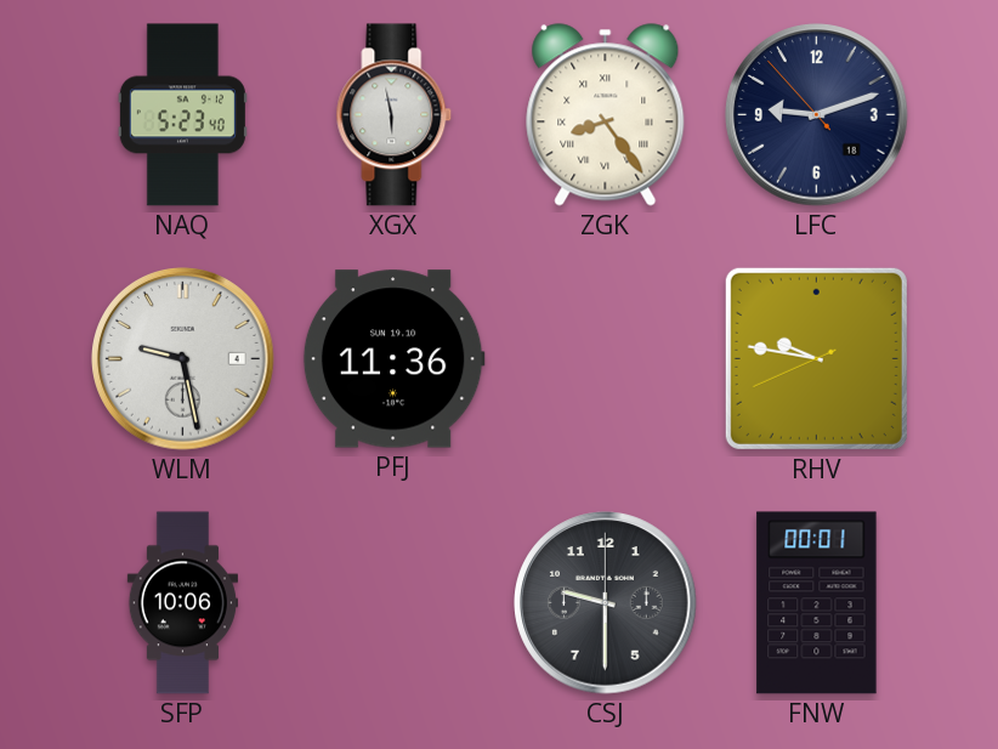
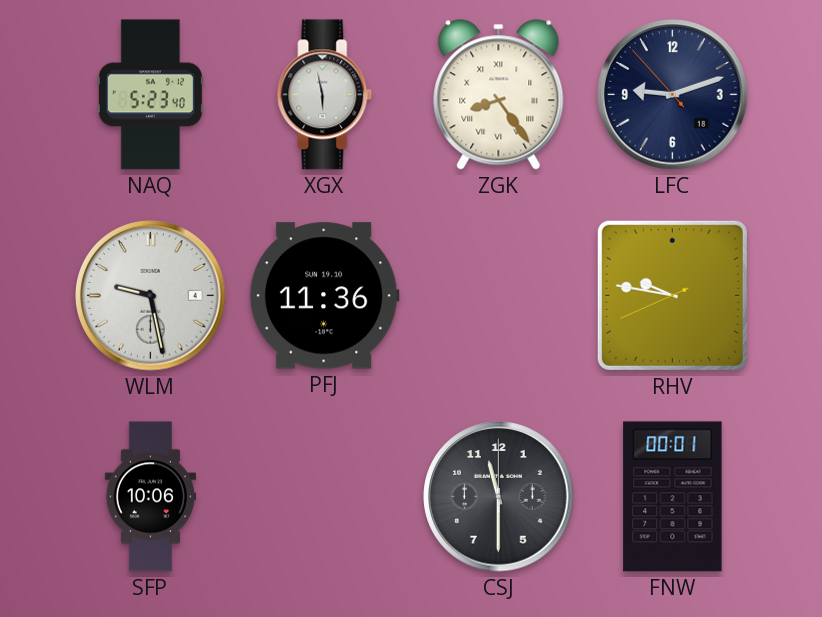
CSJ: 9:30 -> 11:30
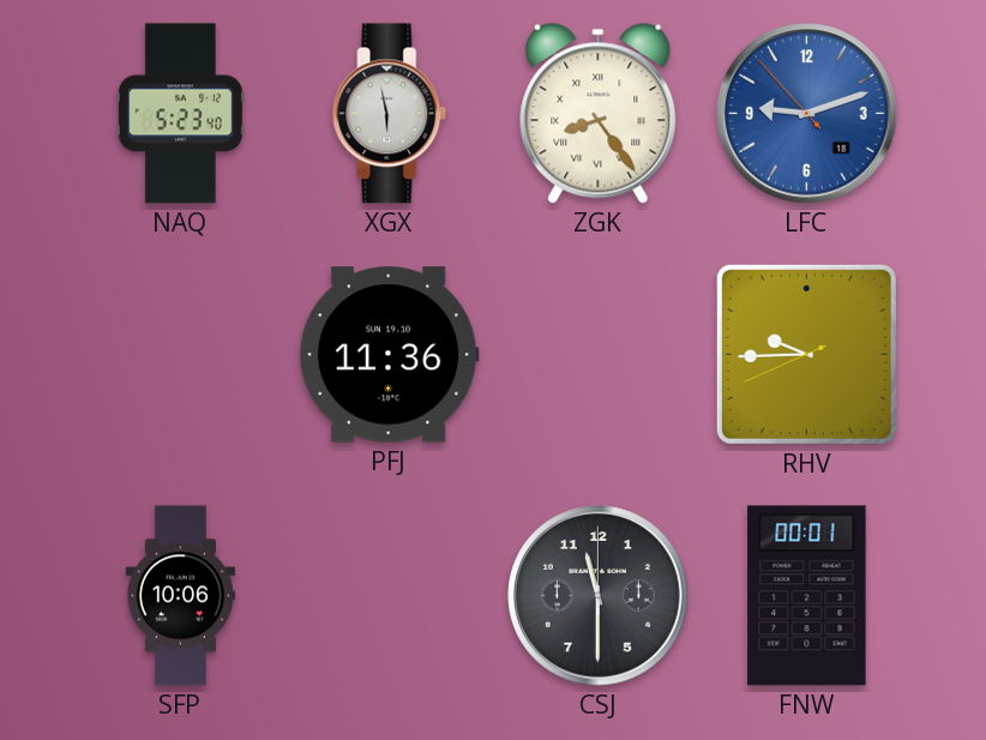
LFC dial: navy -> blue
WLM: 9:28 -> none
RHV: 9:46 -> 9:44
